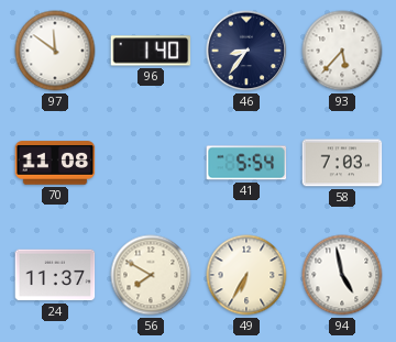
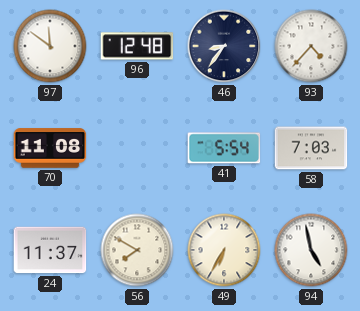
96: 1:40 -> 12:48
93: 5:37 -> 4:37
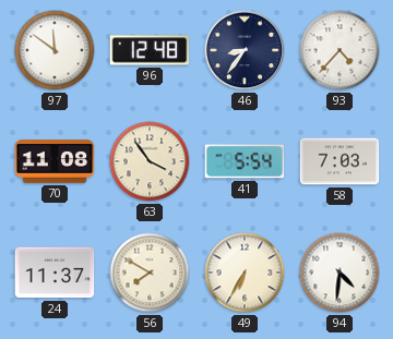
63: none -> 3:54
94: 4:58 -> 4:31
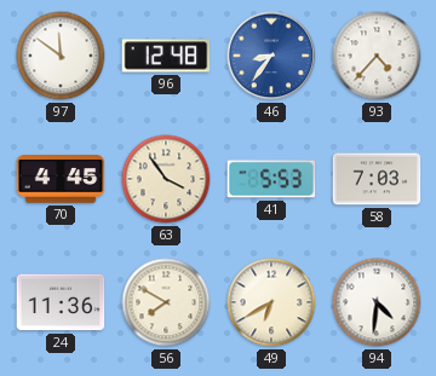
46 dial: navy -> blue
70: 11:08 -> 4:45
41: 5:54 -> 5:53
24: 11:37 -> 11:36
49: 6:35 -> 6:40
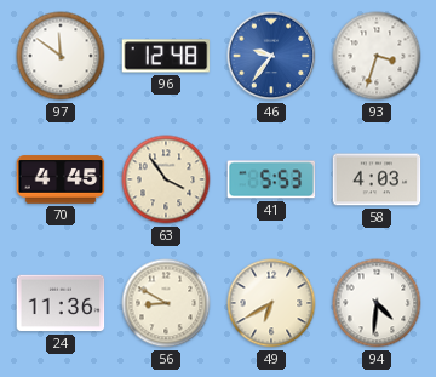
46: 8:36 -> 9:36
93: 4:37 -> 3:33
58: 7:03 -> 4:03
56: 7:50 -> 8:50
